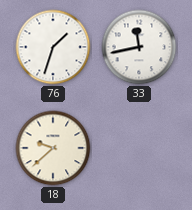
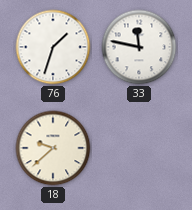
33: 11:43 -> 11:47
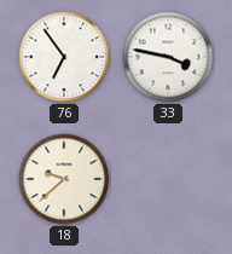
76: 1:33 -> 6:54
33: 11:47 -> 3:47
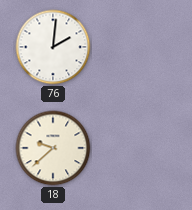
76: 6:54 -> 2:01
33: 3:47 -> none
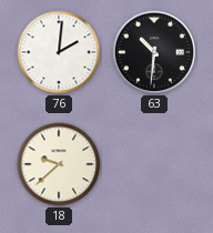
63: none -> 10:31
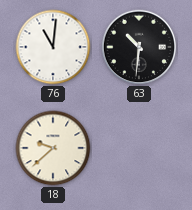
76: 2:01 -> 11:01
